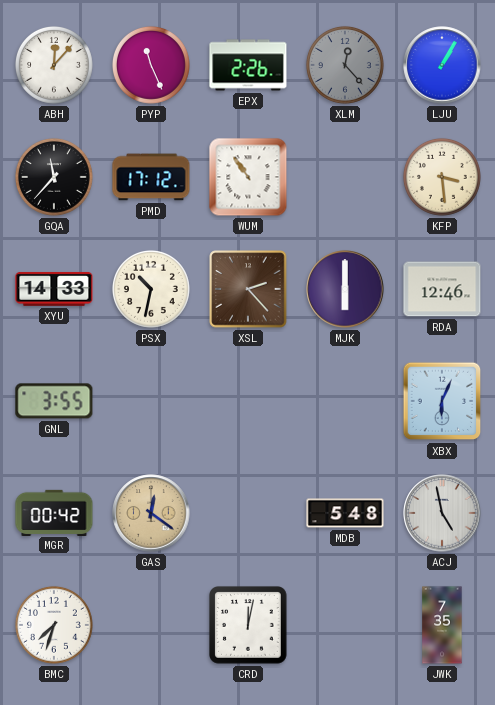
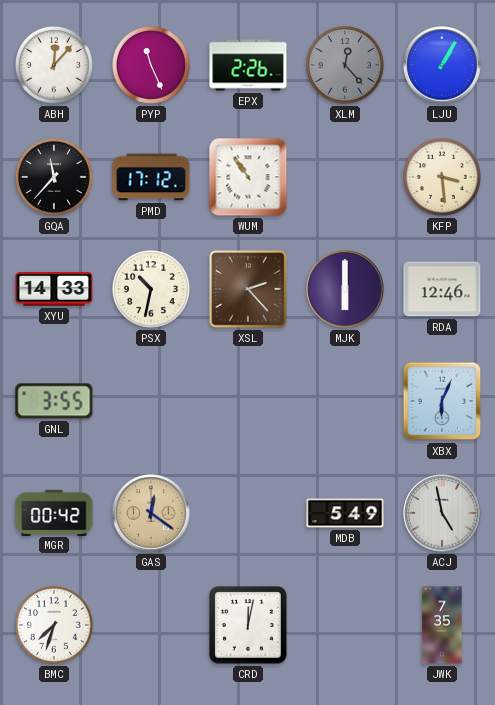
MDB: 5:48 -> 5:49
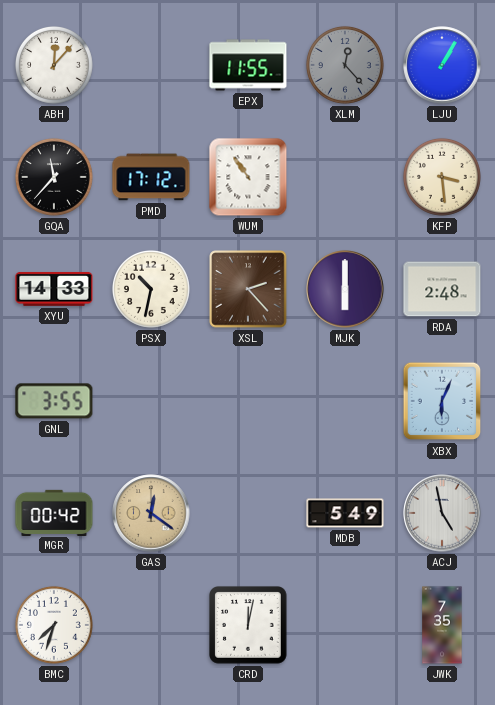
PYP: 11:26 -> none
EPX: 2:26 -> 11:55
RDA: 12:46 -> 2:48
